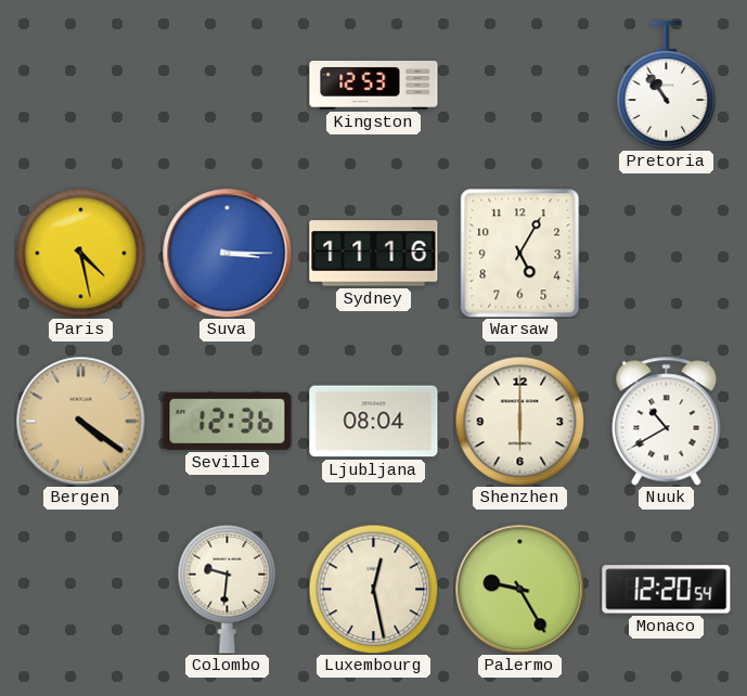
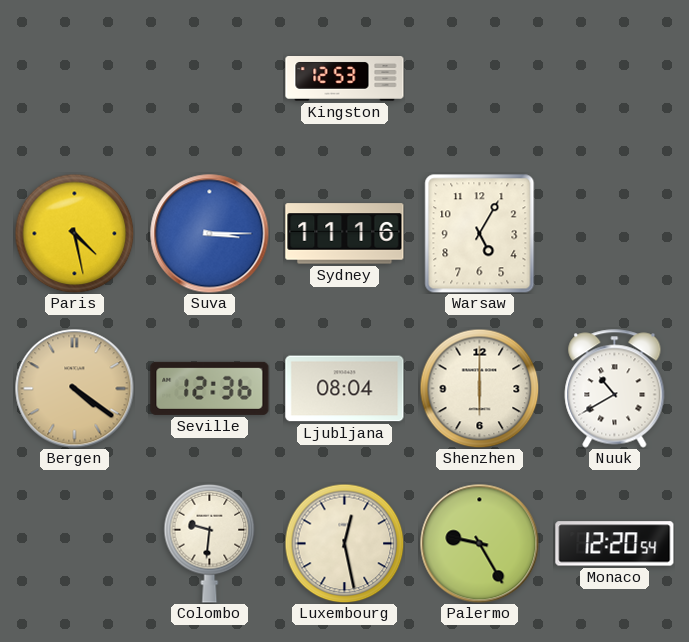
Pretoria: 10:54 -> none
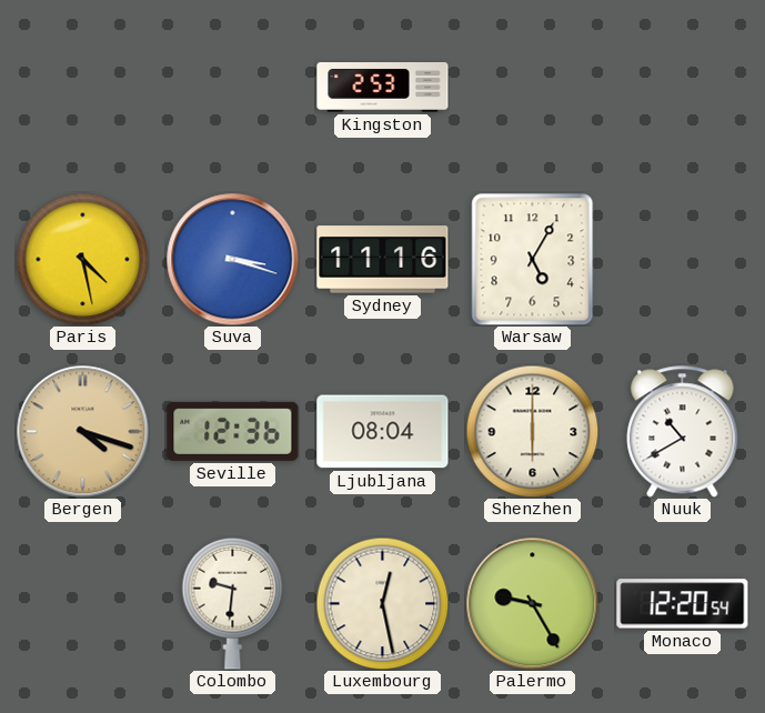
Kingston: 12:53 -> 2:53
Suva: 3:15 -> 3:18
Bergen: 4:21 -> 4:18
